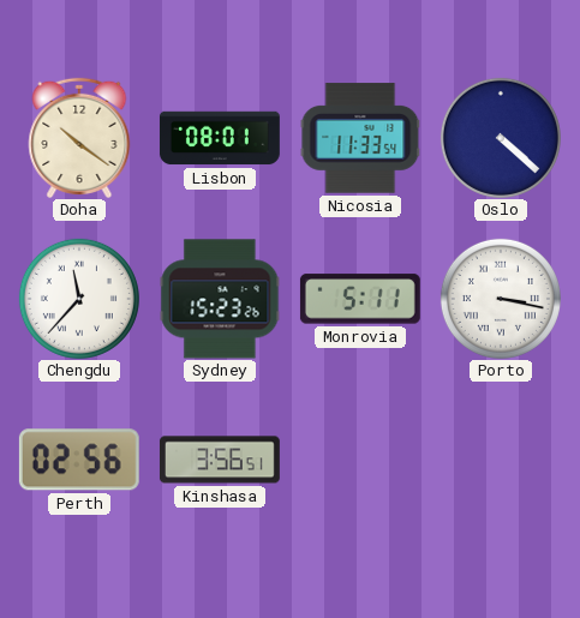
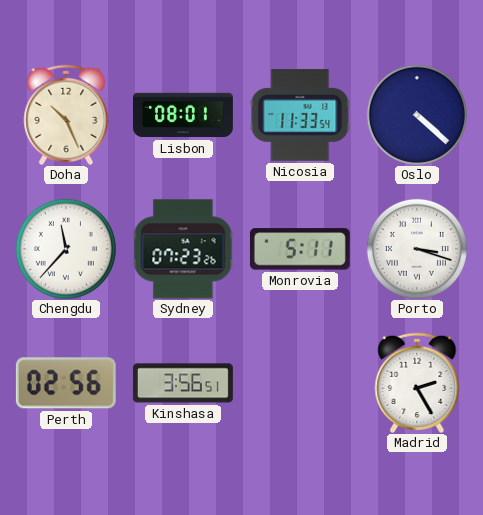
Doha: 10:21 -> 10:26
Sydney: 15:23 -> 07:23
Porto: 3:17 -> 3:18
Madrid: none -> 2:25
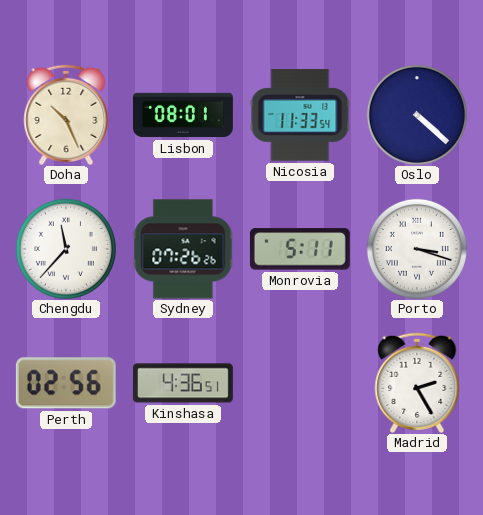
Sydney: 07:23 -> 07:26
Kinshasa: 3:56 -> 4:36
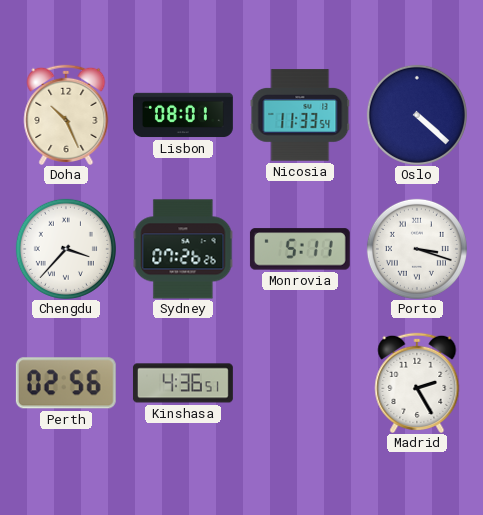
Chengdu: 11:37 -> 3:37
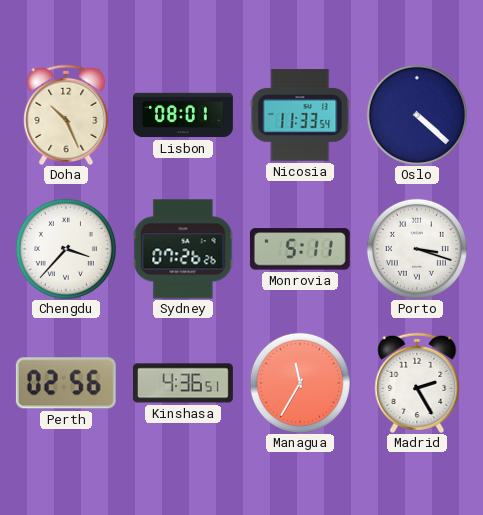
Managua: none -> 11:35
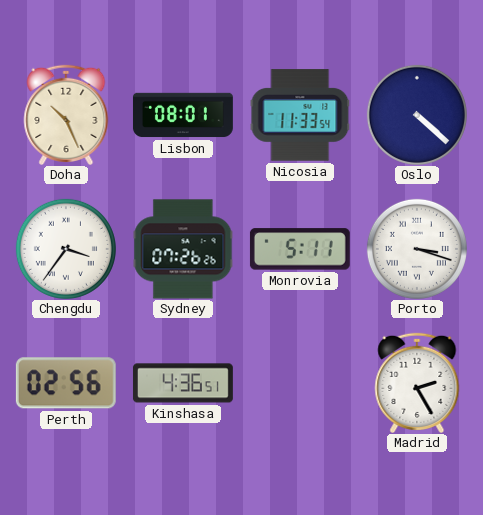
Chengdu: 3:37 -> 3:36
Managua: 11:35 -> none
